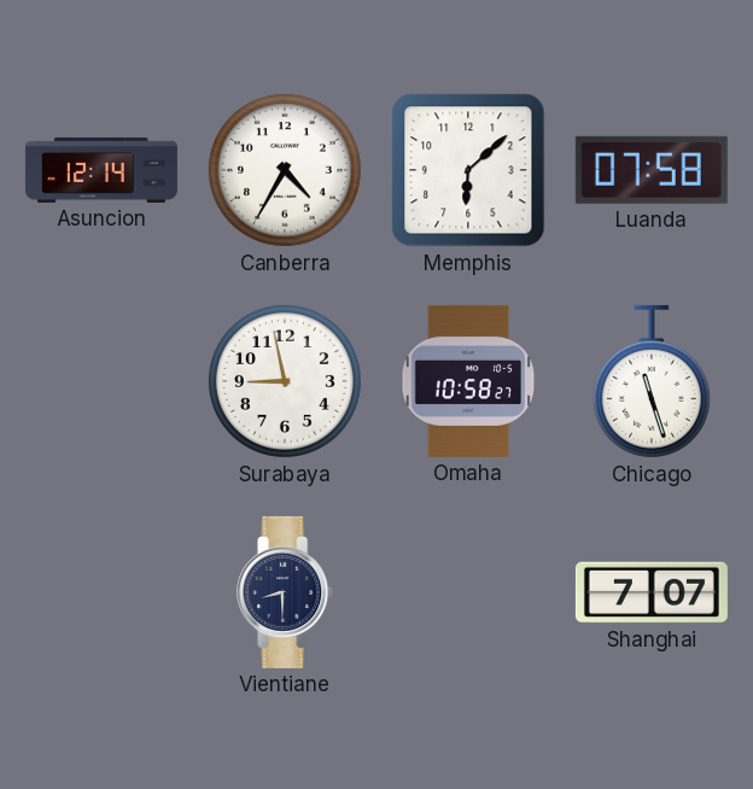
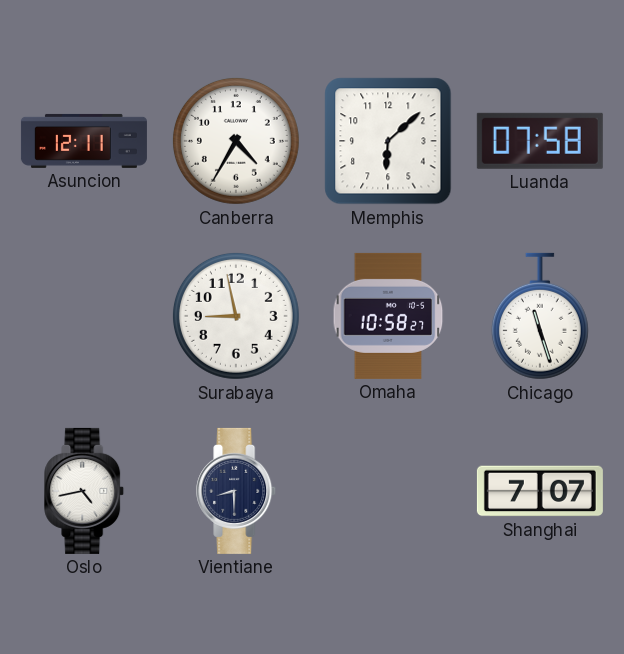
Asuncion: 12:14 -> 12:11
Oslo: none -> 4:43
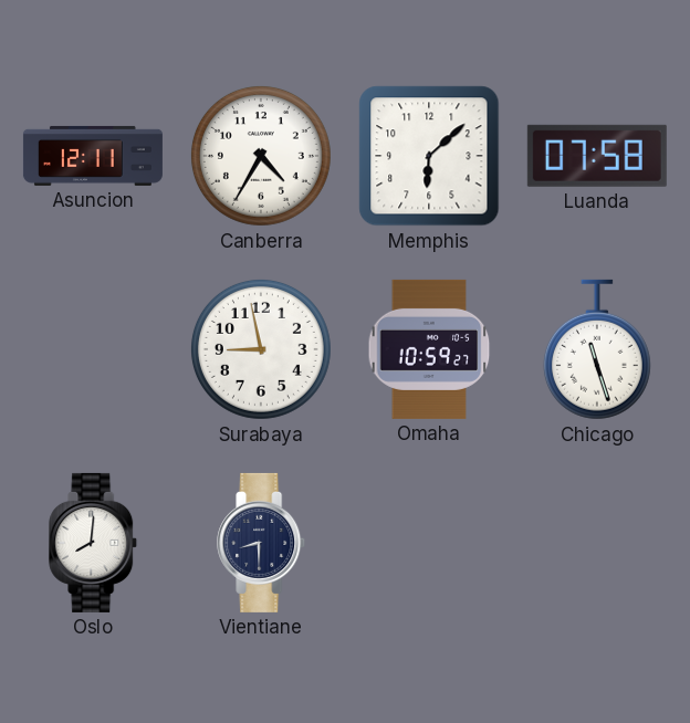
Omaha: 10:58 -> 10:59
Oslo: 4:43 -> 8:01
Shanghai: 7:07 -> none
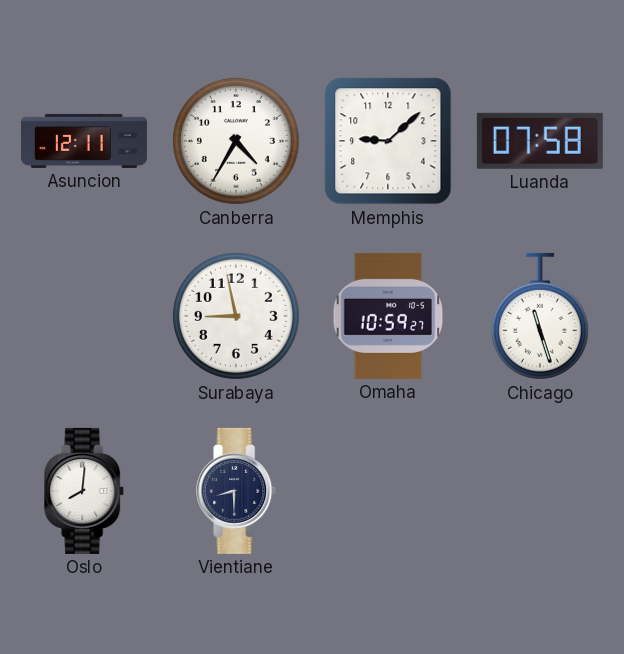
Memphis: 6:08 -> 9:08
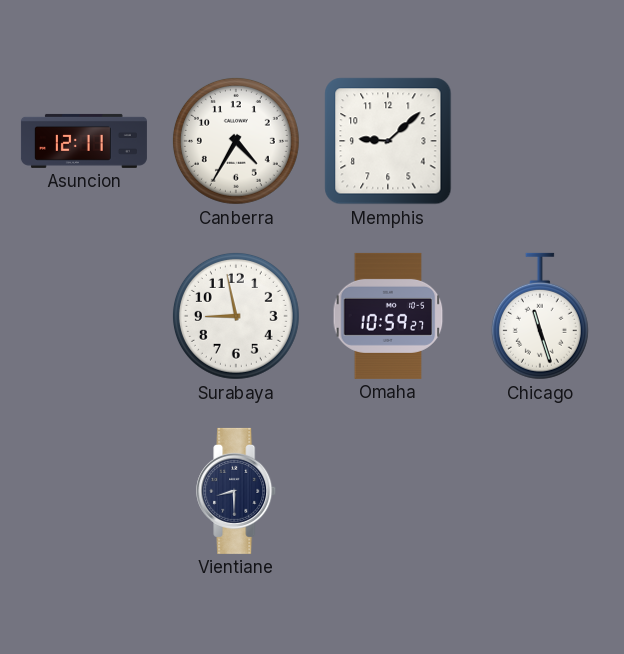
Luanda: 07:58 -> none
Oslo: 8:01 -> none
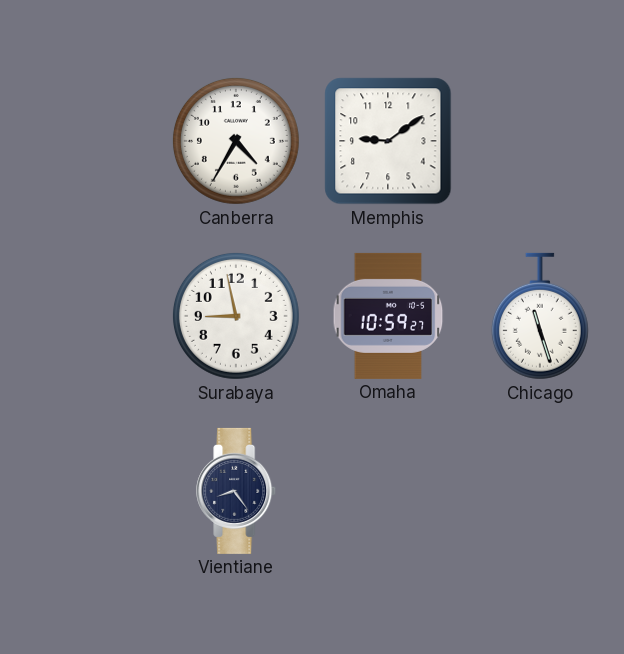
Asuncion: 12:11 -> none
Memphis: 9:08 -> 9:09
Vientiane: 8:30 -> 8:24
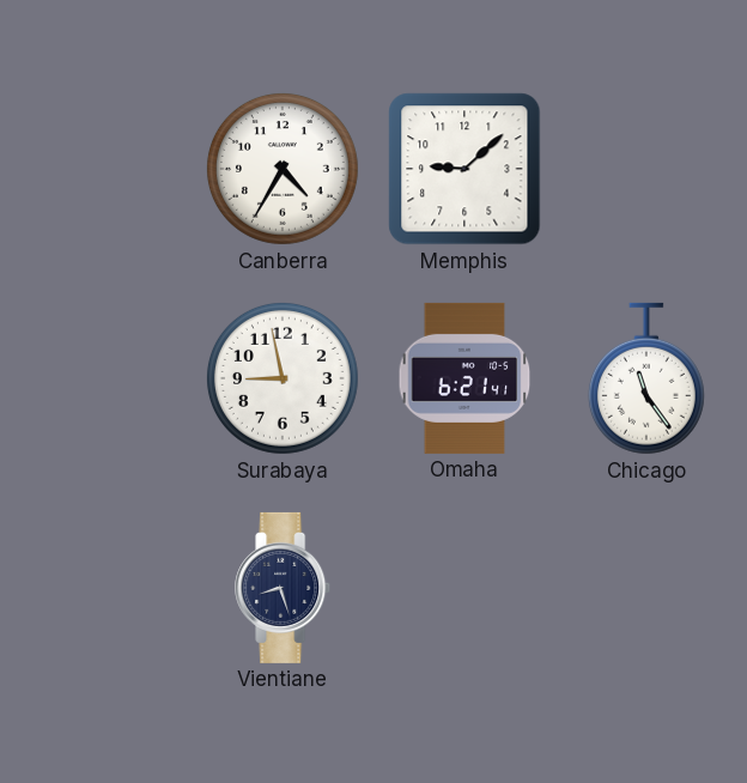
Memphis: 9:09 -> 9:08
Omaha: 10:59 -> 6:21
Chicago: 11:27 -> 11:24
Vientiane: 8:24 -> 8:27
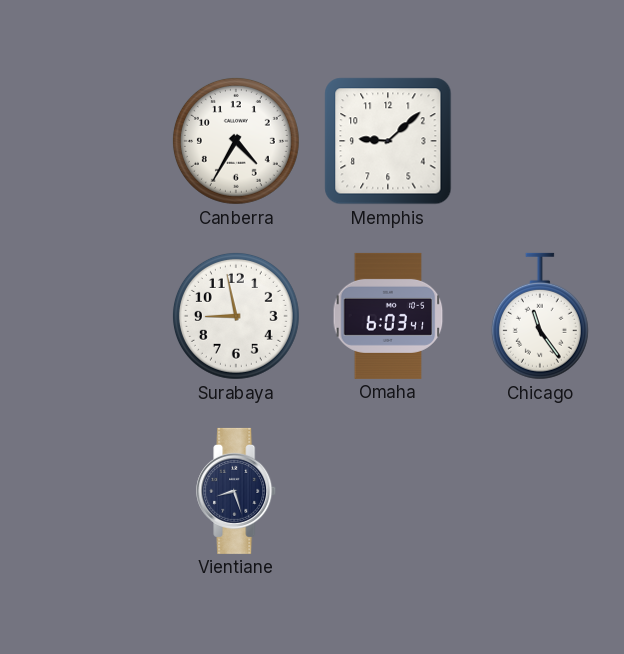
Omaha: 6:21 -> 6:03
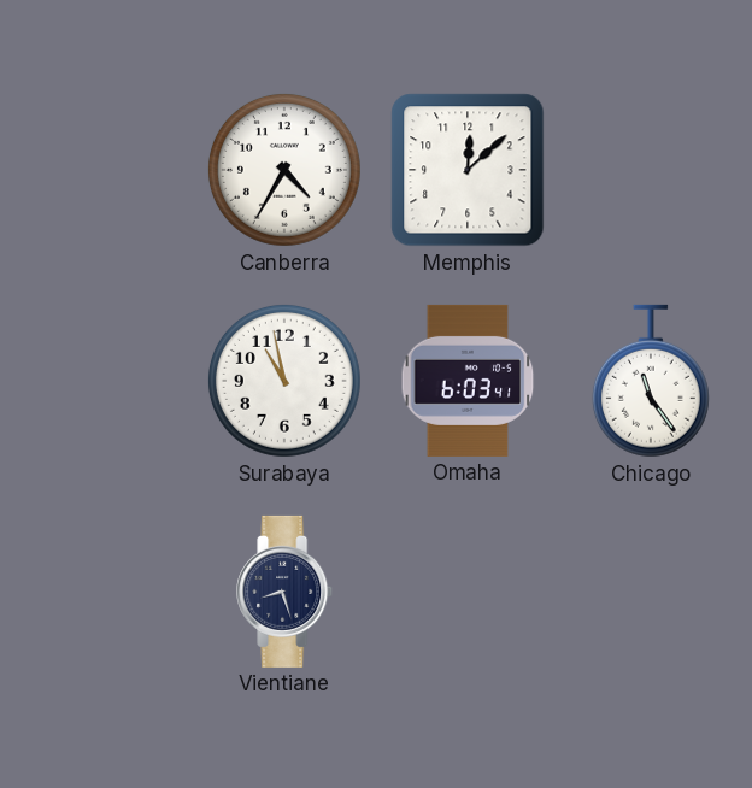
Memphis: 9:08 -> 12:08
Surabaya: 8:58 -> 10:58
